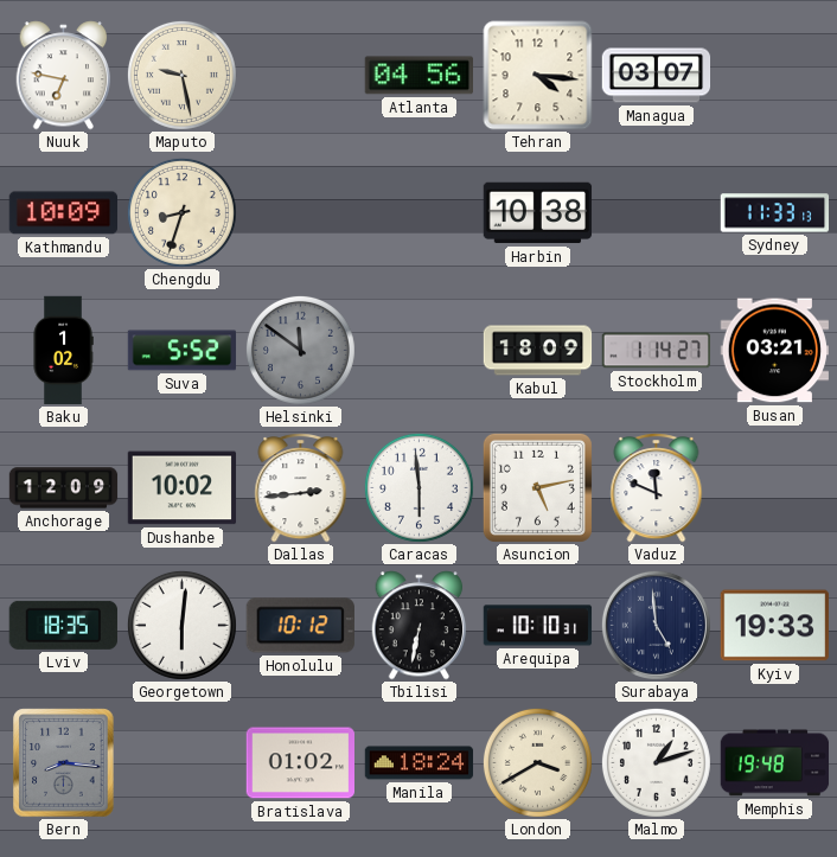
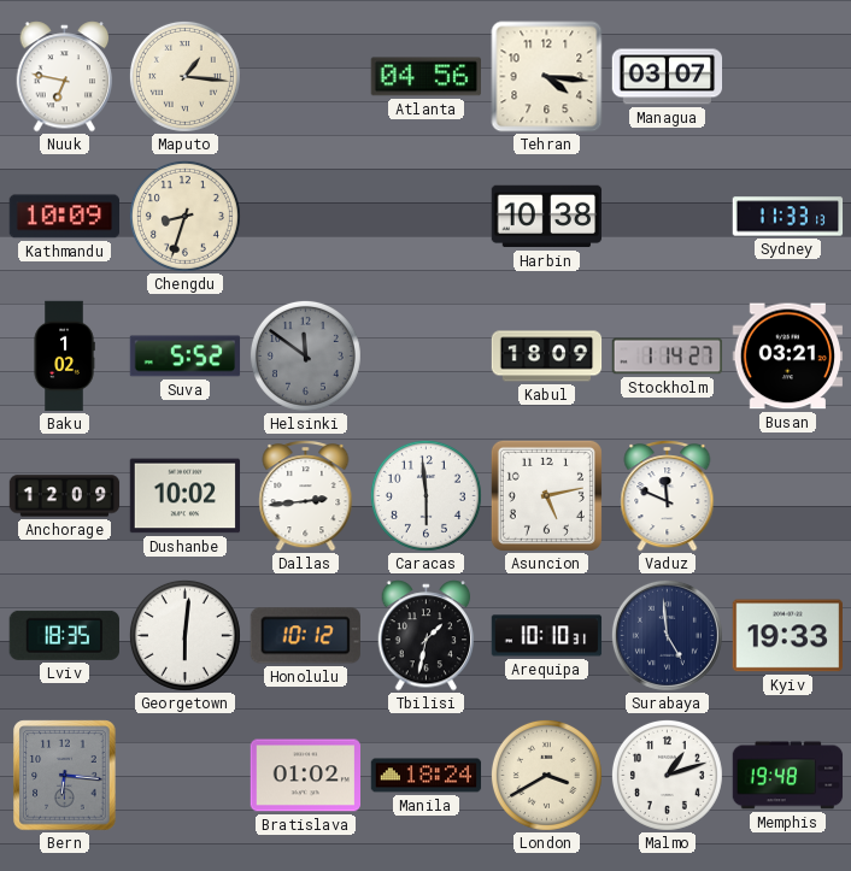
Maputo: 9:28 -> 1:16
Tbilisi: 6:32 -> 1:32
Bern: 8:16 -> 6:16
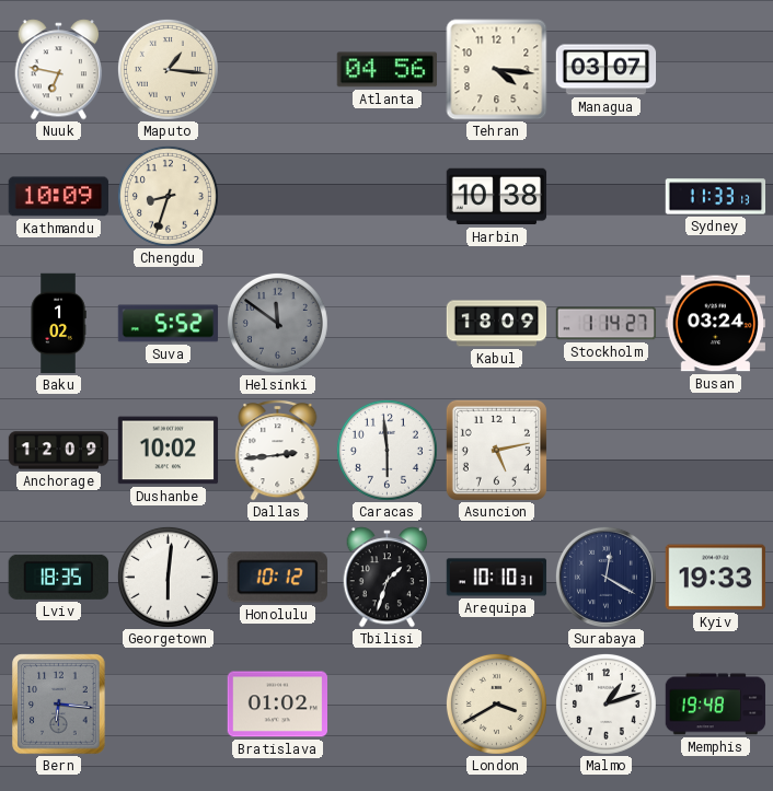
Busan: 03:21 -> 03:24
Vaduz: 11:49 -> none
Tbilisi: 1:32 -> 1:33
Surabaya: 4:59 -> 12:20
Manila: 18:24 -> none
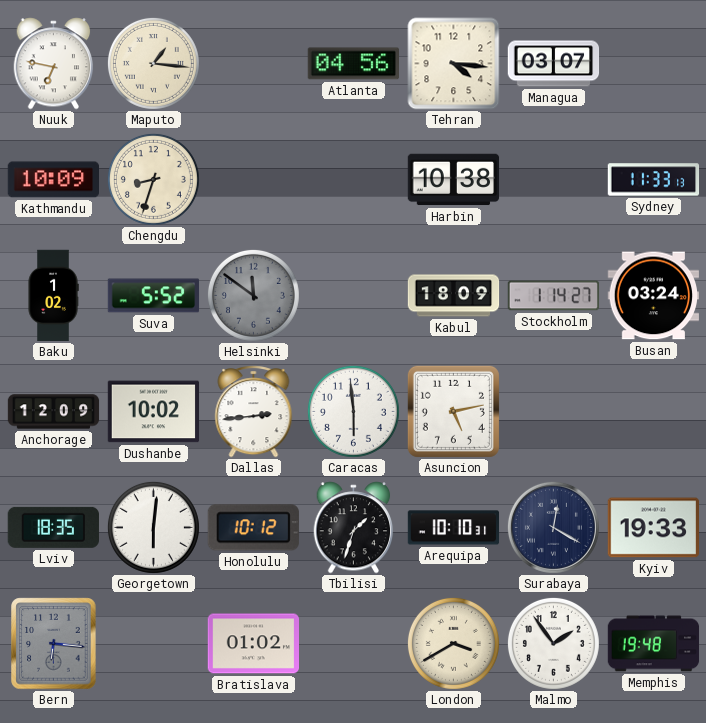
Malmo: 1:12 -> 1:54
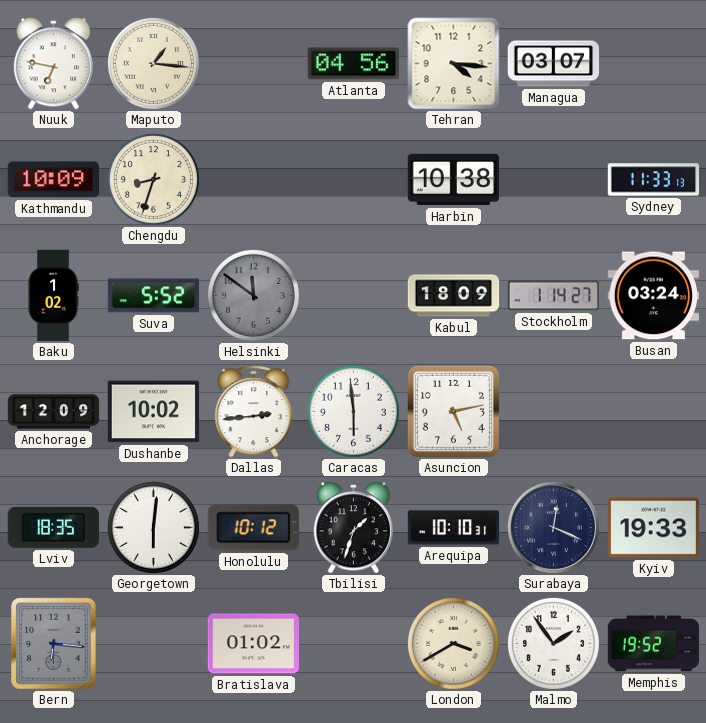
Surabaya: 12:20 -> 12:19
Memphis: 19:48 -> 19:52
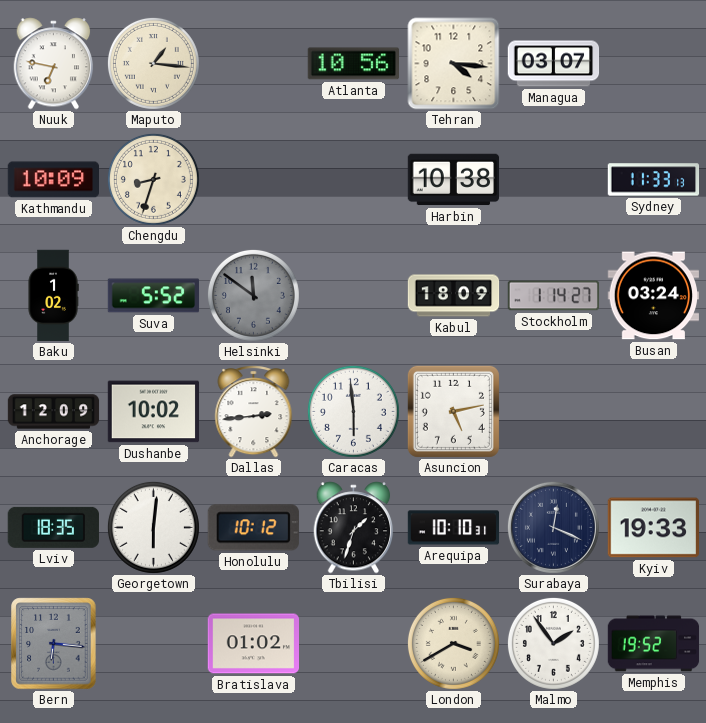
Atlanta: 04:56 -> 10:56
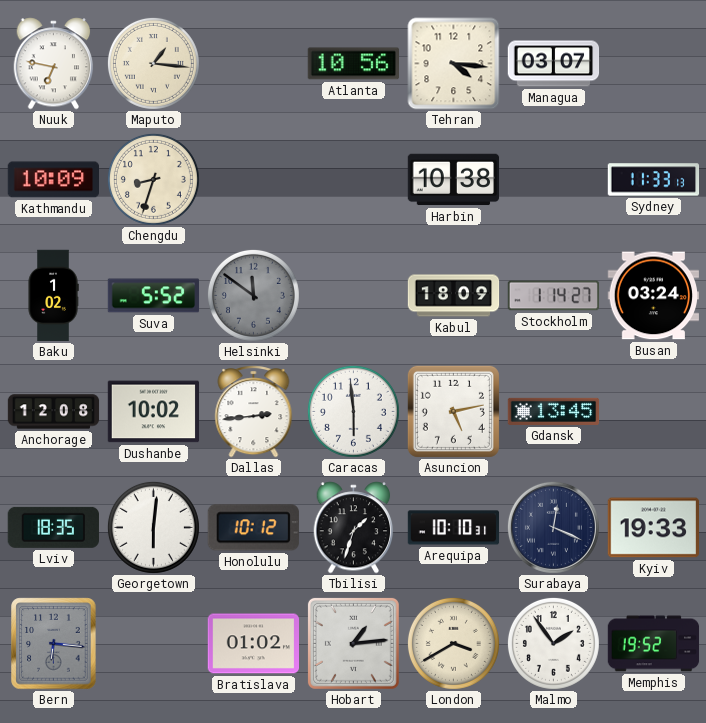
Anchorage: 12:09 -> 12:08
Gdansk: none -> 13:45
Hobart: none -> 1:14
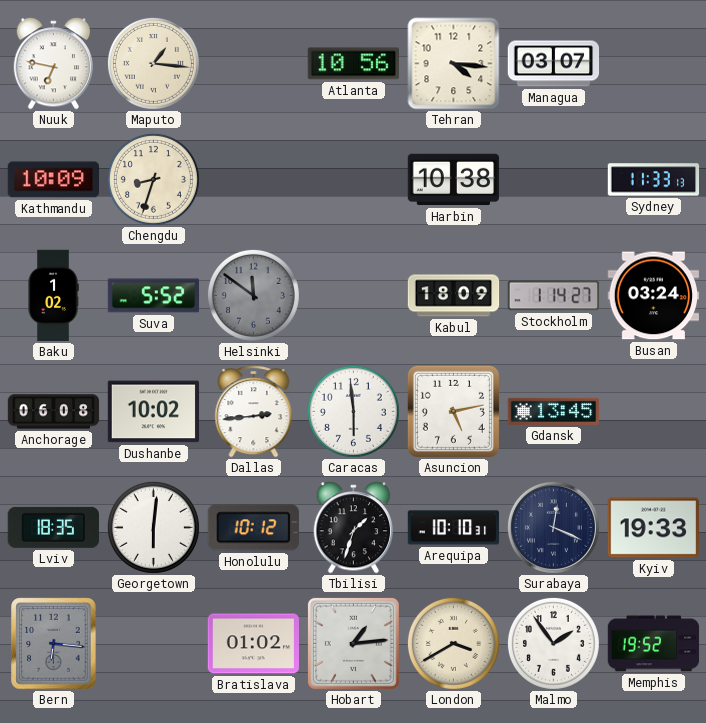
Anchorage: 12:08 -> 06:08
